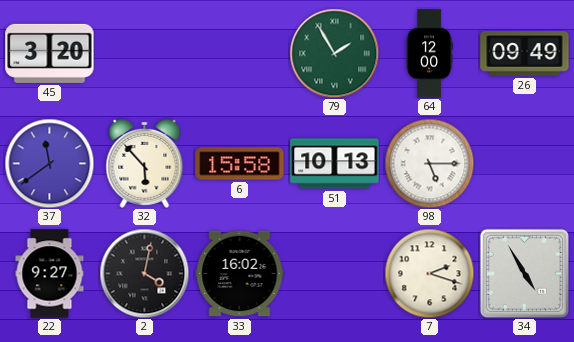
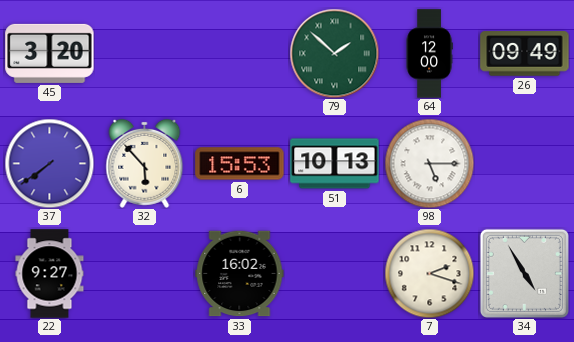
79: 1:55 -> 1:52
37: 11:39 -> 7:39
6: 15:58 -> 15:53
2: 4:02 -> none
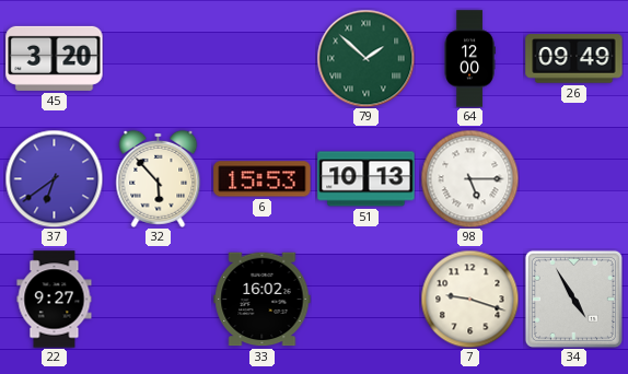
37: 7:39 -> 6:39
7: 2:18 -> 9:18
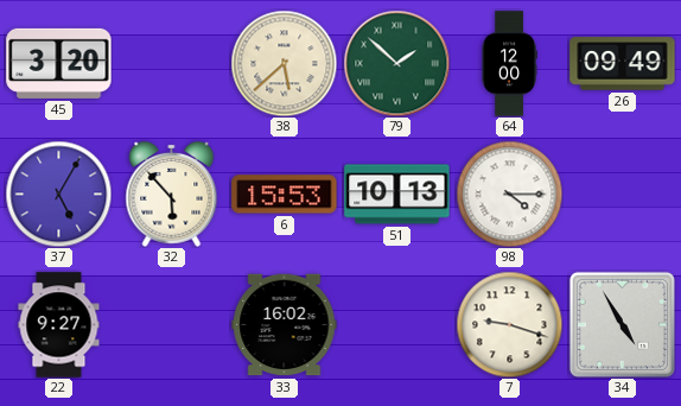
38: none -> 5:38
37: 6:39 -> 5:05
98: 5:15 -> 4:15
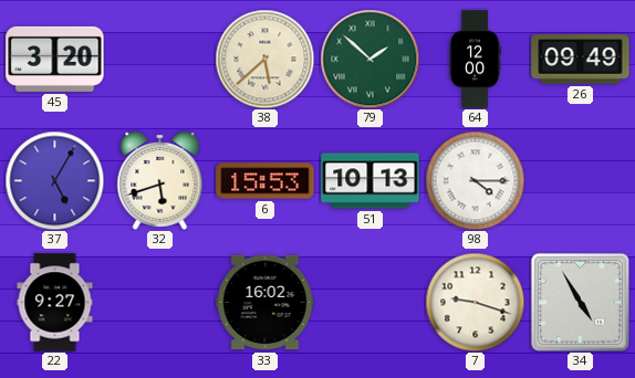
32: 5:53 -> 5:42
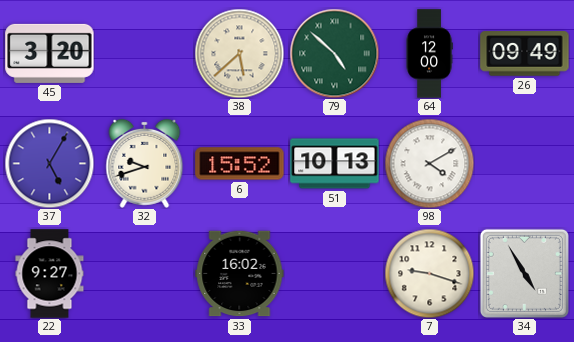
79: 1:52 -> 4:52
32: 5:42 -> 9:42
6: 15:53 -> 15:52
98: 4:15 -> 4:10
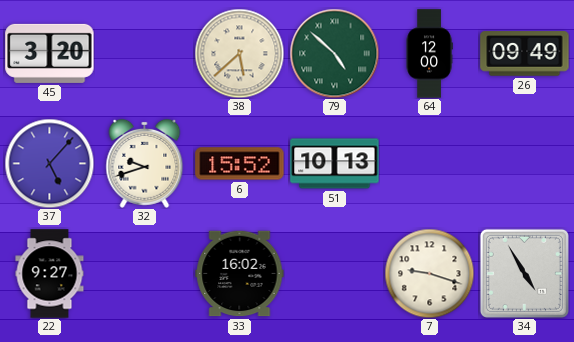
37: 5:05 -> 5:07
98: 4:10 -> none
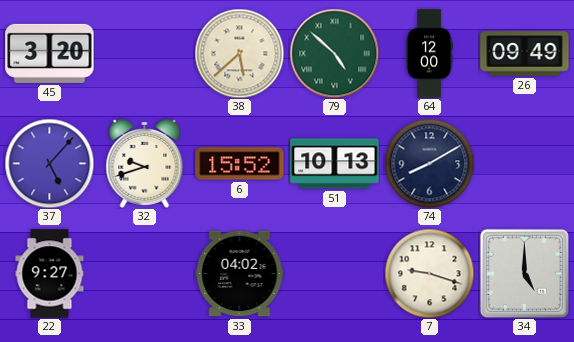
74: none -> 8:10
33: 16:02 -> 04:02
34: 4:55 -> 5:00
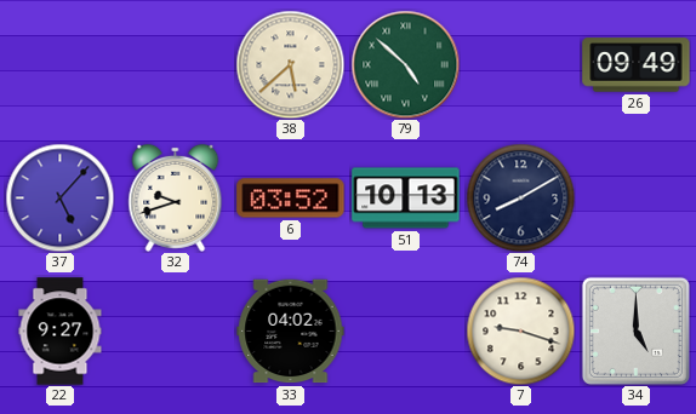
45: 3:20 -> none
64: 12:00 -> none
6: 15:52 -> 03:52
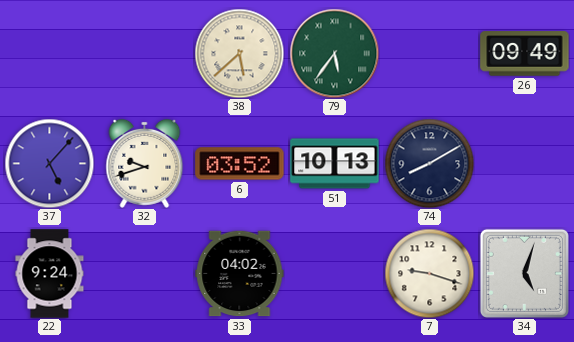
79: 4:52 -> 5:36
22: 9:27 -> 9:24
34: 5:00 -> 5:03
